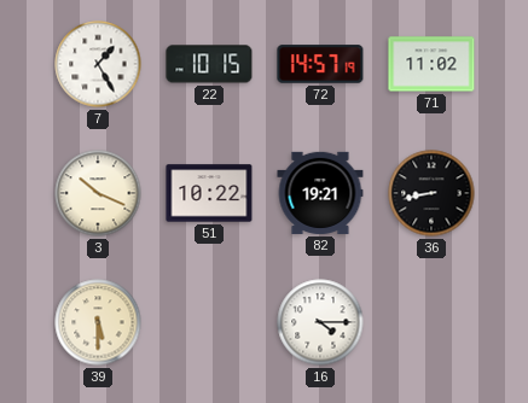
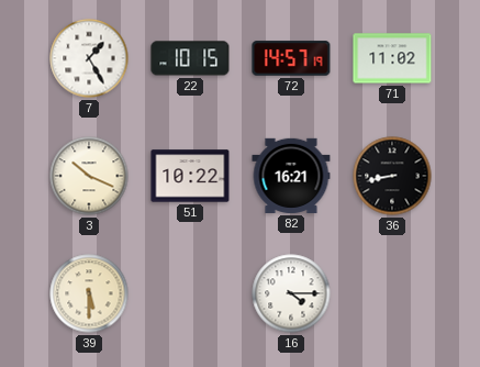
82: 19:21 -> 16:21
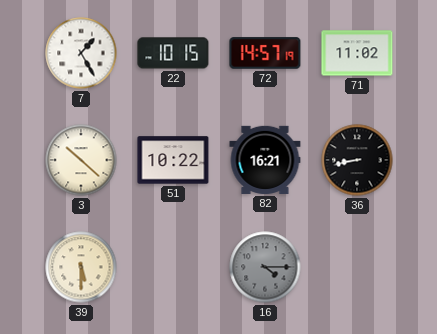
3: 10:19 -> 10:22
16 dial: white -> grey
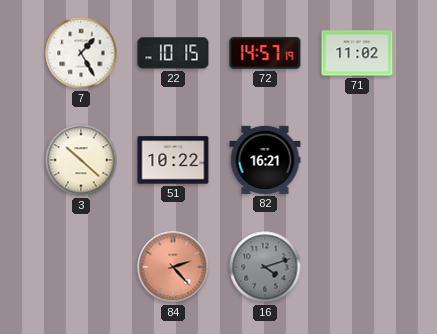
36: 8:43 -> none
39: 5:30 -> none
84: none -> 2:23
16: 4:15 -> 4:12
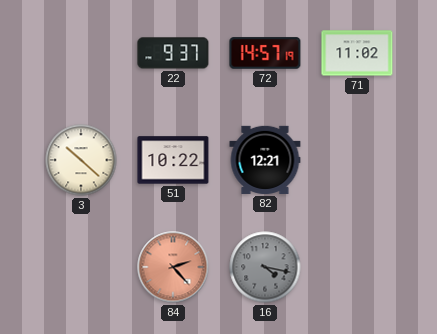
7: 1:25 -> none
22: 10:15 -> 9:37
82: 16:21 -> 12:21
16: 4:12 -> 4:17
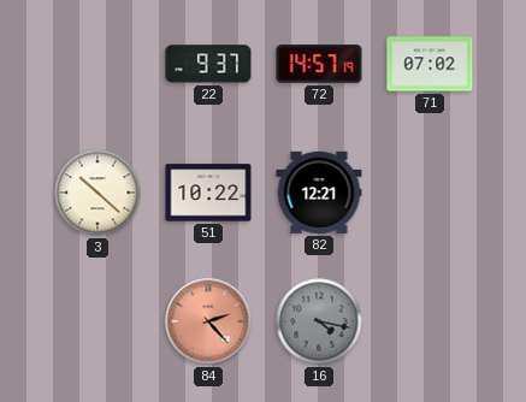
71: 11:02 -> 07:02
